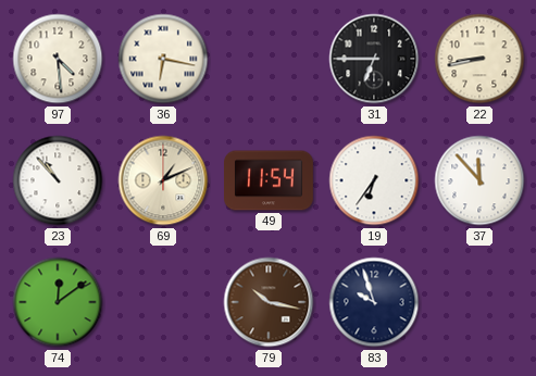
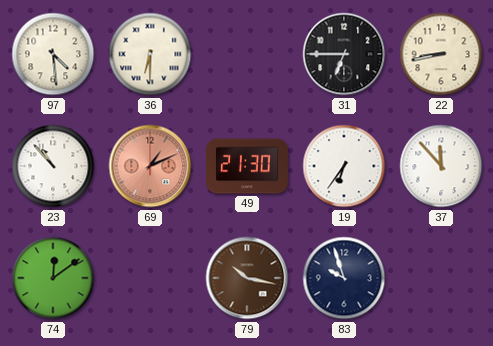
36: 6:17 -> 6:30
69 dial: cream -> salmon
49: 11:54 -> 21:30
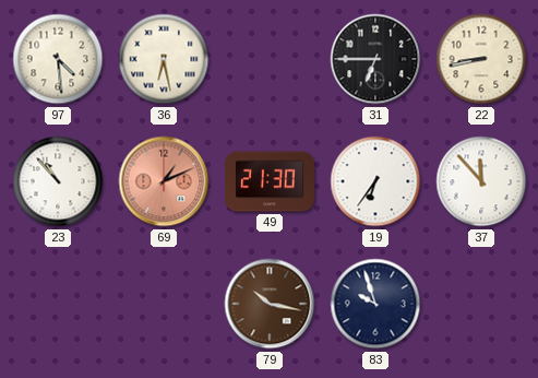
36: 6:30 -> 6:28
74: 12:09 -> none
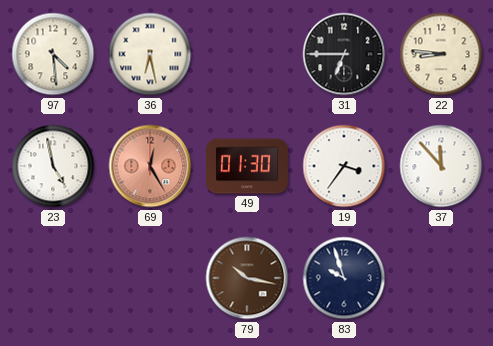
22: 8:43 -> 8:46
23: 10:53 -> 4:58
69: 1:11 -> 12:25
49: 21:30 -> 01:30
19: 6:36 -> 3:36
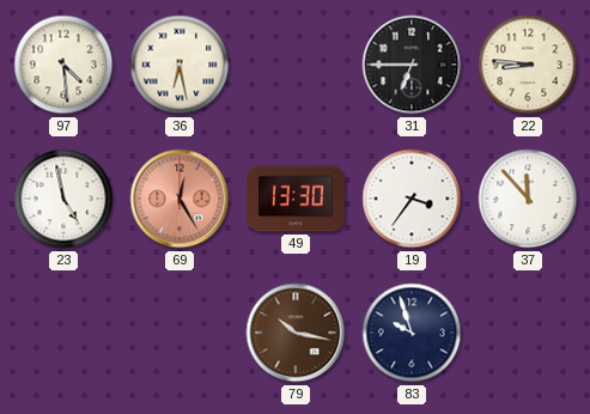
49: 01:30 -> 13:30
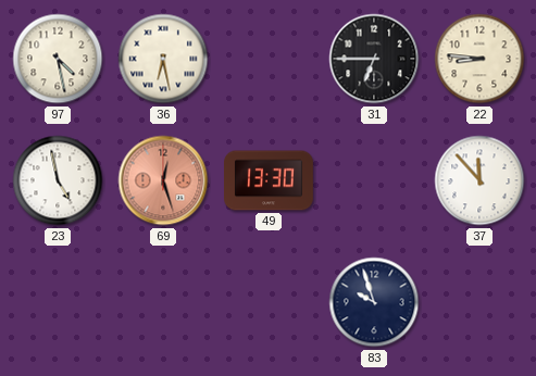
97: 4:29 -> 4:28
69: 12:25 -> 12:27
19: 3:36 -> none
79: 10:17 -> none
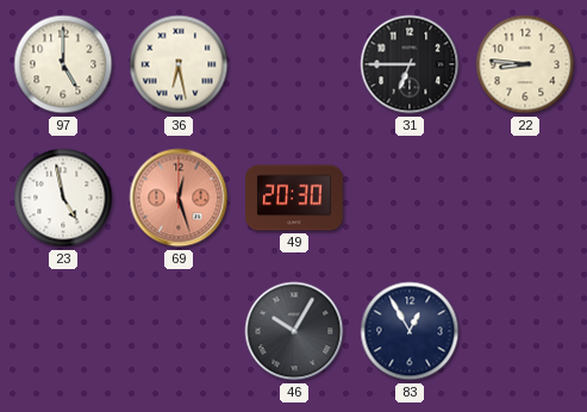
97: 4:28 -> 5:00
49: 13:30 -> 20:30
37: 11:53 -> none
46: none -> 10:05
83: 9:57 -> 12:55
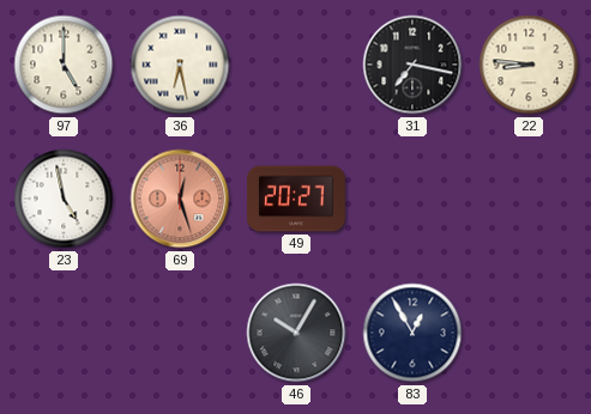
31: 6:45 -> 7:17
49: 20:30 -> 20:27
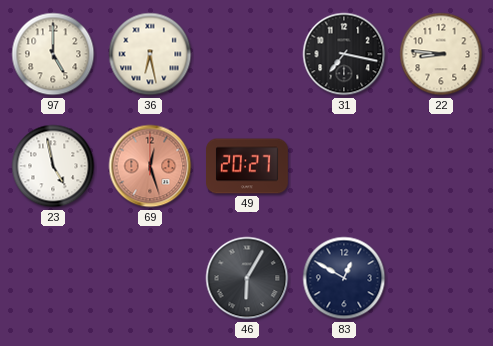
46: 10:05 -> 6:05
83: 12:55 -> 12:50
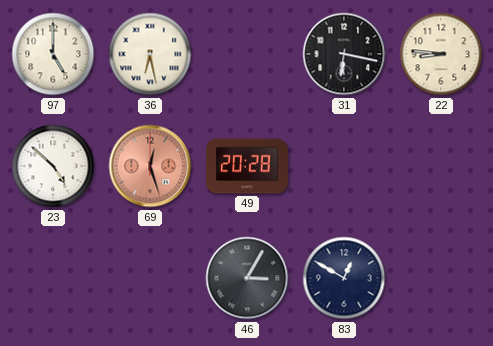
31: 7:17 -> 6:17
23: 4:58 -> 4:52
49: 20:27 -> 20:28
46: 6:05 -> 3:05
